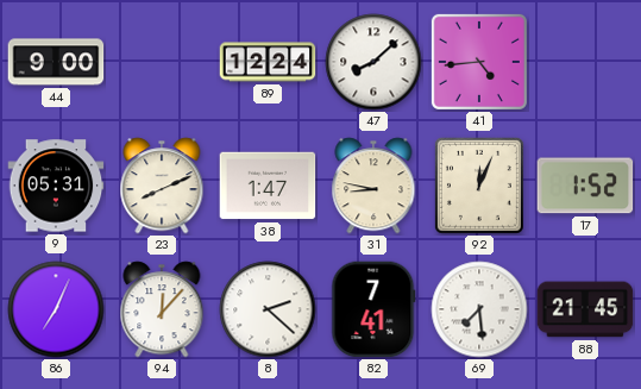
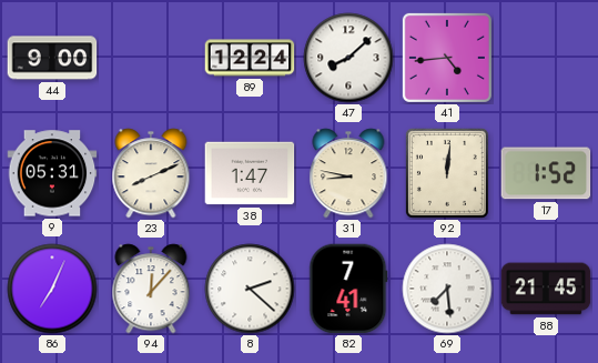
92: 12:04 -> 12:01
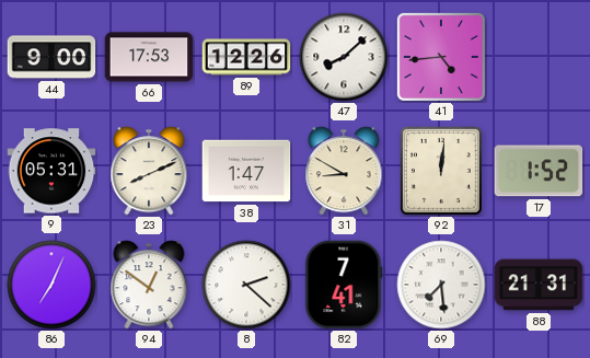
66: none -> 17:53
89: 12:24 -> 12:26
31: 8:47 -> 8:50
94: 12:07 -> 12:51
88: 21:45 -> 21:31
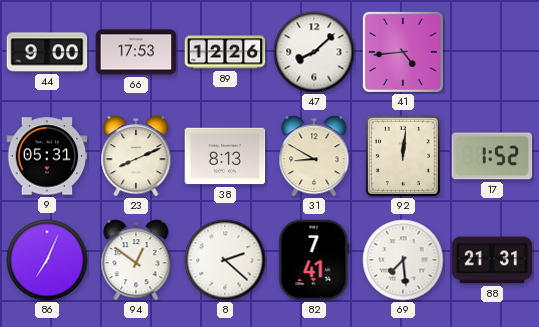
38: 1:47 -> 8:13
